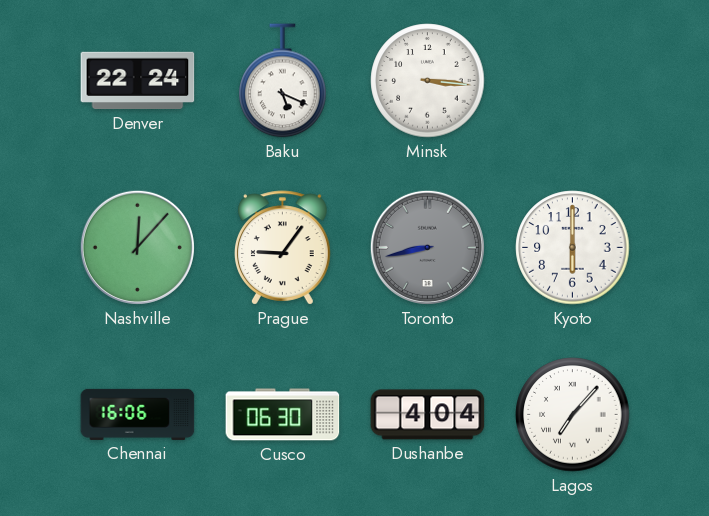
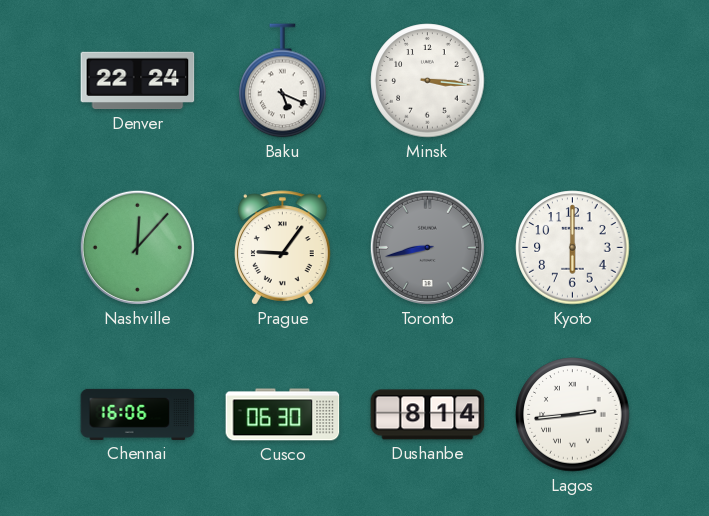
Dushanbe: 4:04 -> 8:14
Lagos: 7:07 -> 2:44
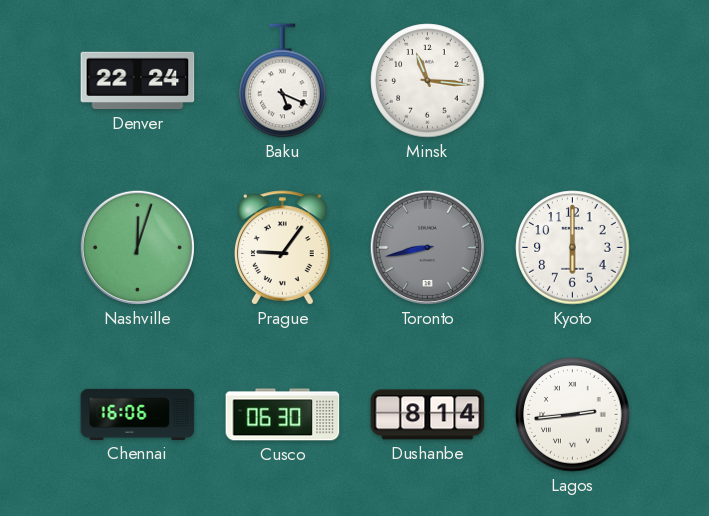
Minsk: 3:16 -> 11:16
Nashville: 12:07 -> 12:03
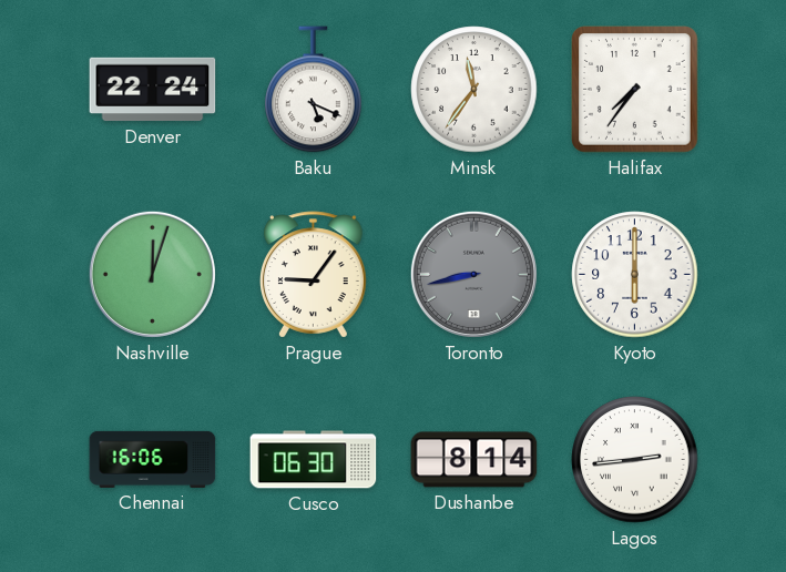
Minsk: 11:16 -> 11:36
Halifax: none -> 7:36
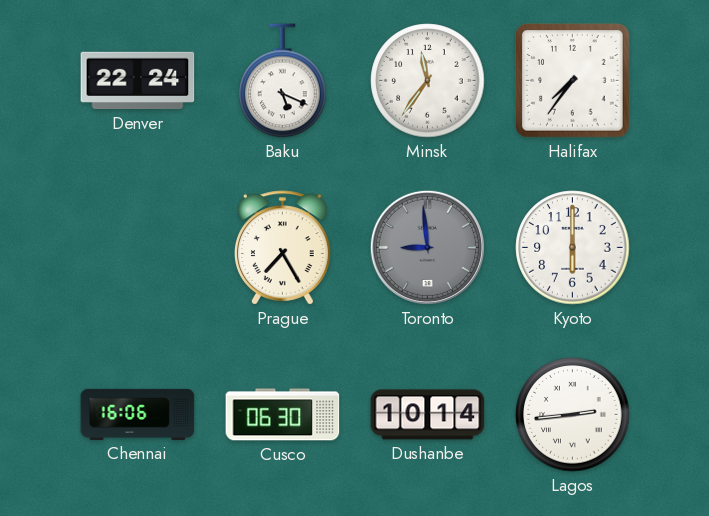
Nashville: 12:03 -> none
Prague: 9:06 -> 7:25
Toronto: 8:43 -> 8:59
Dushanbe: 8:14 -> 10:14
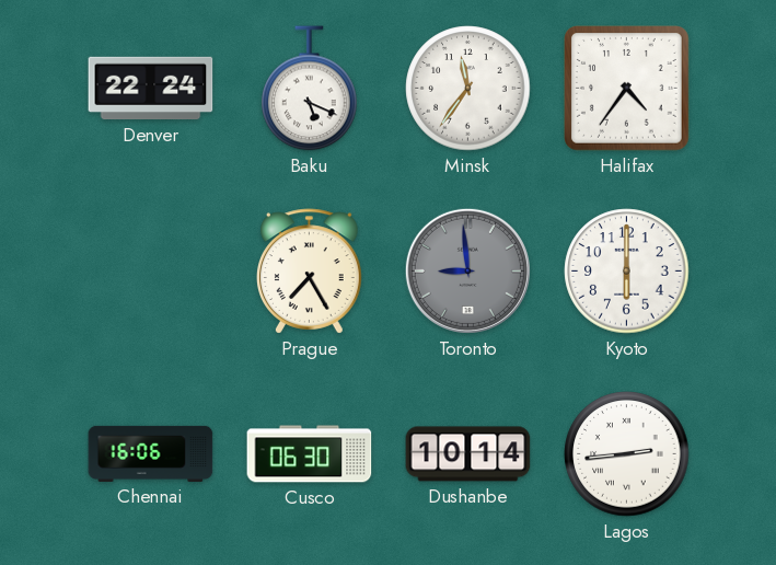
Halifax: 7:36 -> 4:36
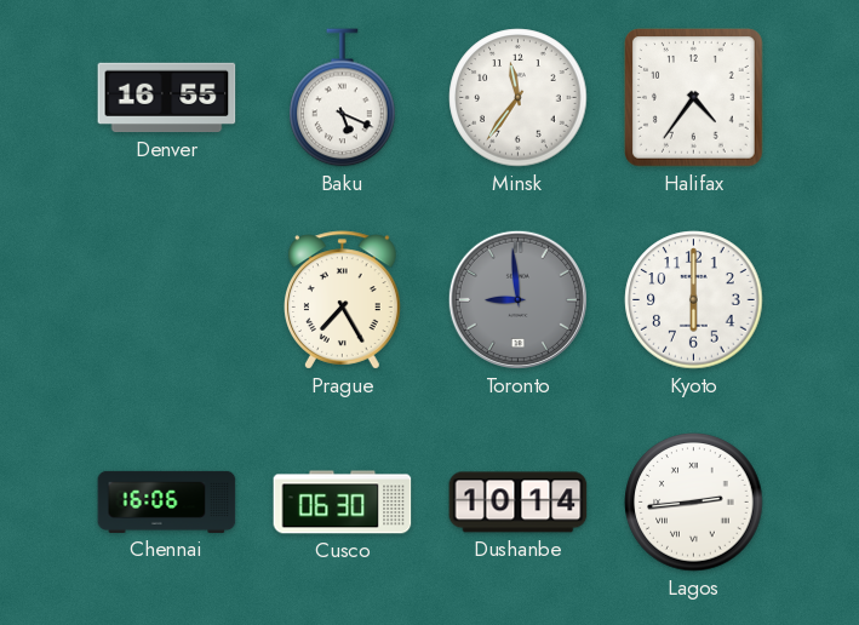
Denver: 22:24 -> 16:55
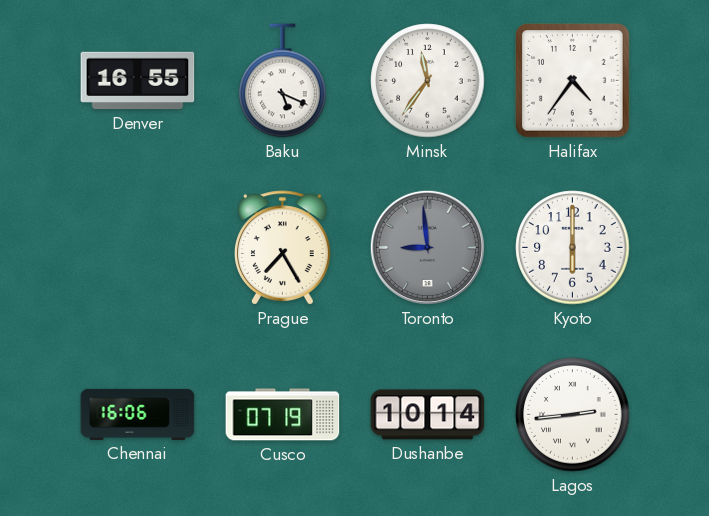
Cusco: 06:30 -> 07:19
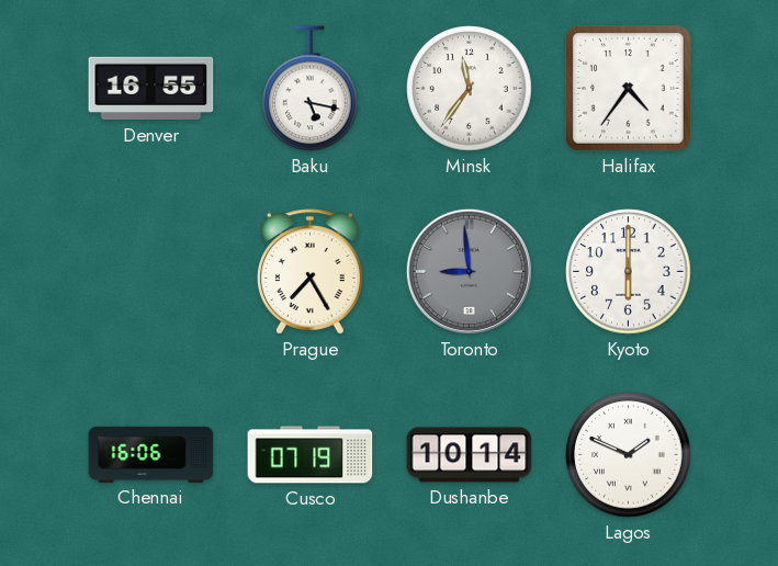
Baku: 5:19 -> 5:17
Lagos: 2:44 -> 1:49
